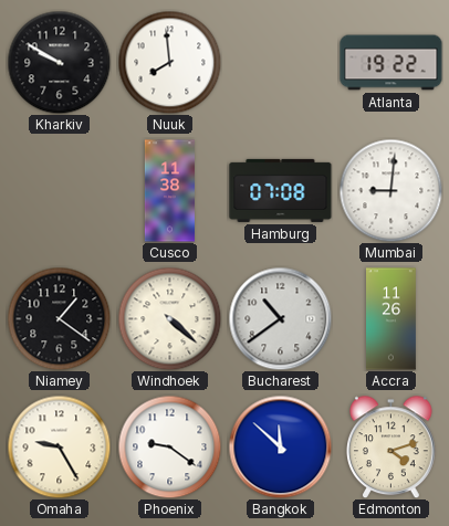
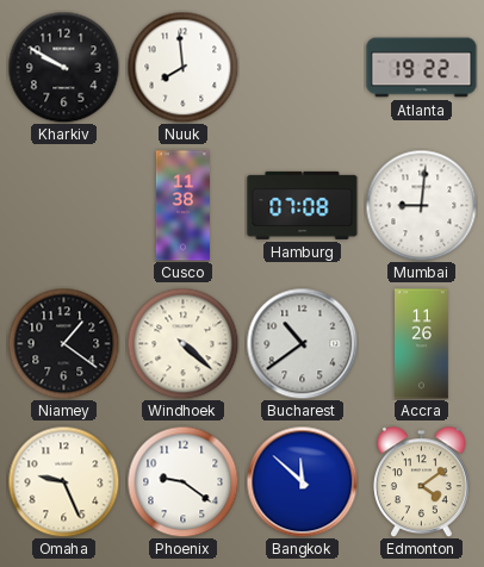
Omaha: 9:25 -> 9:26
Edmonton: 4:12 -> 4:09
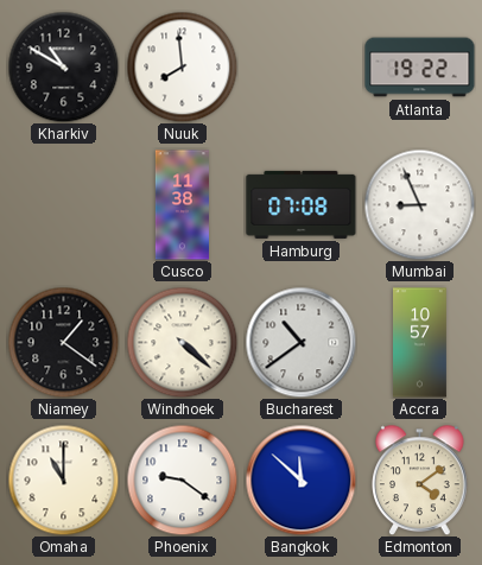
Kharkiv: 9:50 -> 10:50
Mumbai: 9:01 -> 8:56
Accra: 11:26 -> 10:57
Omaha: 9:26 -> 11:00
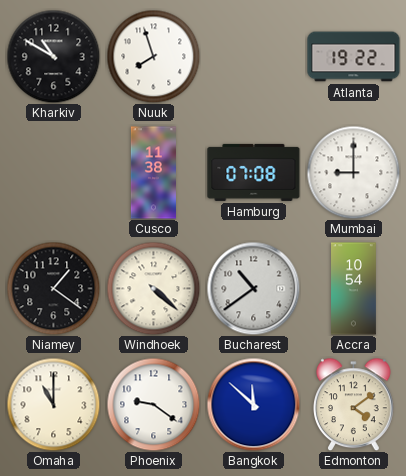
Nuuk: 7:59 -> 7:57
Mumbai: 8:56 -> 9:00
Accra: 10:57 -> 10:54
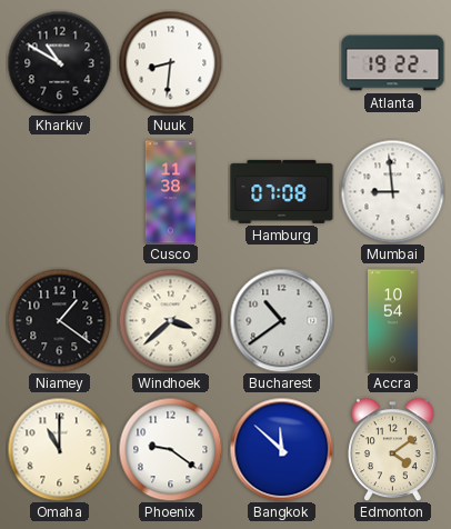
Nuuk: 7:57 -> 8:31
Mumbai: 9:00 -> 8:59
Windhoek: 4:22 -> 3:38
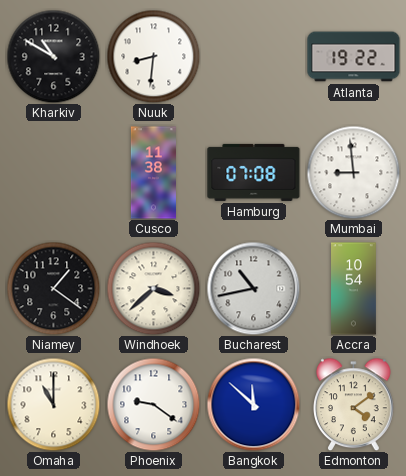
Bucharest: 10:39 -> 10:43
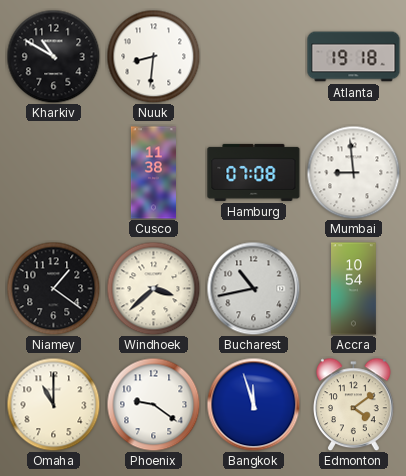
Atlanta: 19:22 -> 19:18
Bangkok: 11:52 -> 11:57
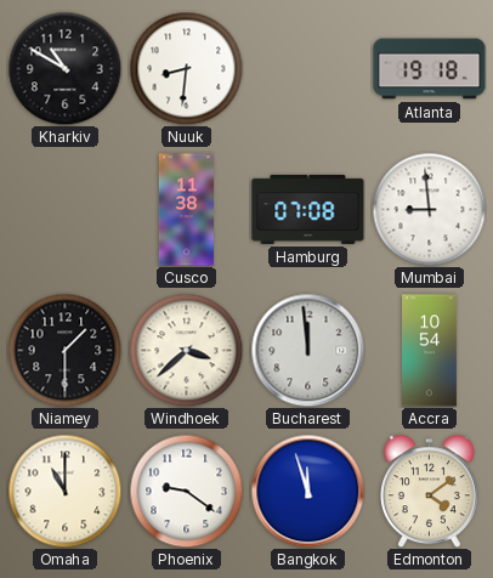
Niamey: 1:21 -> 1:30
Bucharest: 10:43 -> 11:59
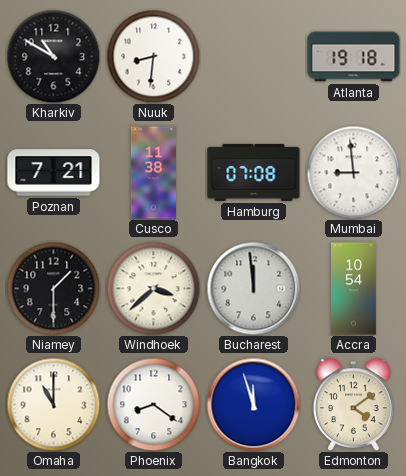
Poznan: none -> 7:21
Phoenix: 9:21 -> 8:21
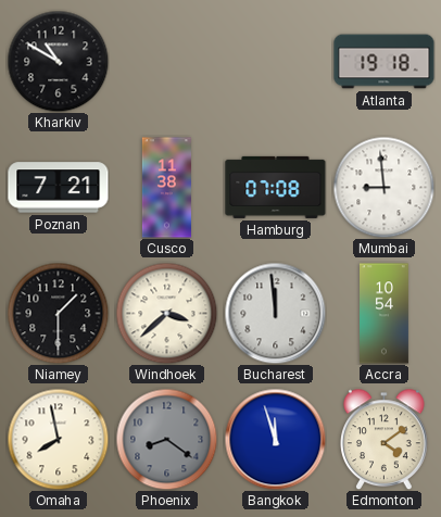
Nuuk: 8:31 -> none
Omaha: 11:00 -> 7:58
Phoenix dial: white -> grey
